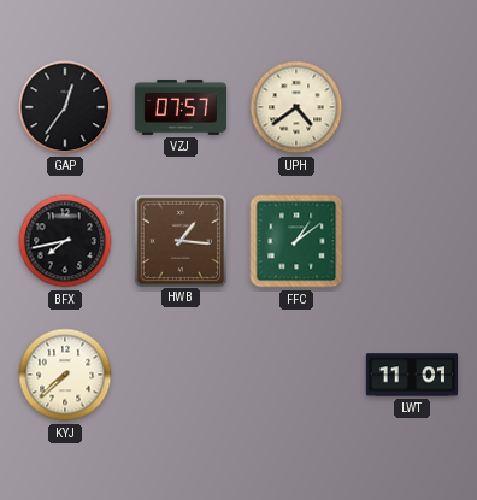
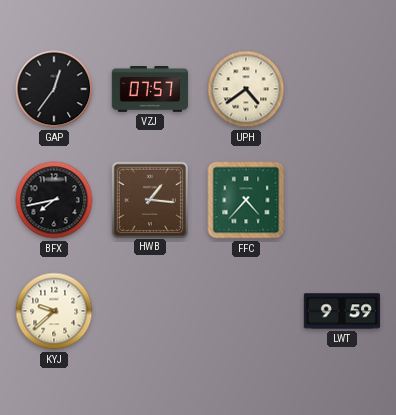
FFC: 1:09 -> 4:37
KYJ: 7:38 -> 9:38
LWT: 11:01 -> 9:59
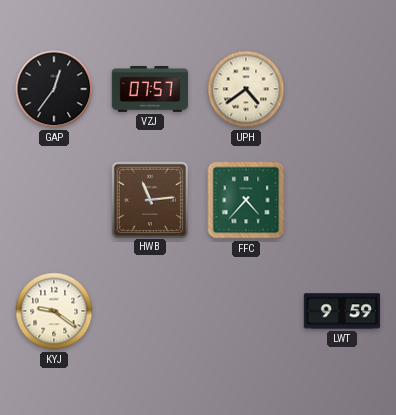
BFX: 7:43 -> none
HWB: 1:16 -> 11:14
KYJ: 9:38 -> 9:21
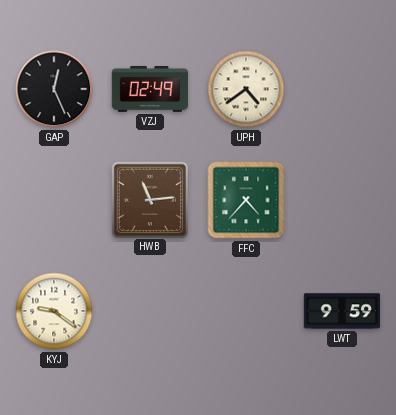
GAP: 12:36 -> 12:26
VZJ: 07:57 -> 02:49
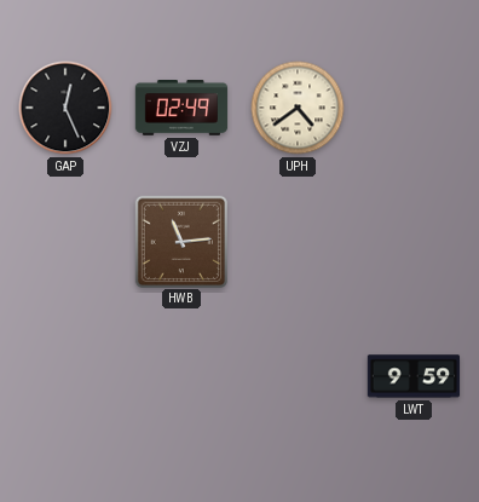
FFC: 4:37 -> none
KYJ: 9:21 -> none
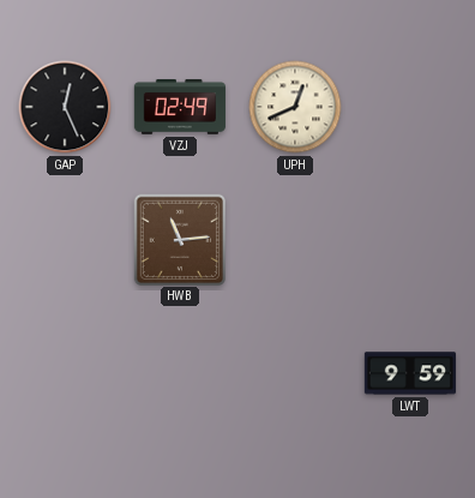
UPH: 4:39 -> 12:41
